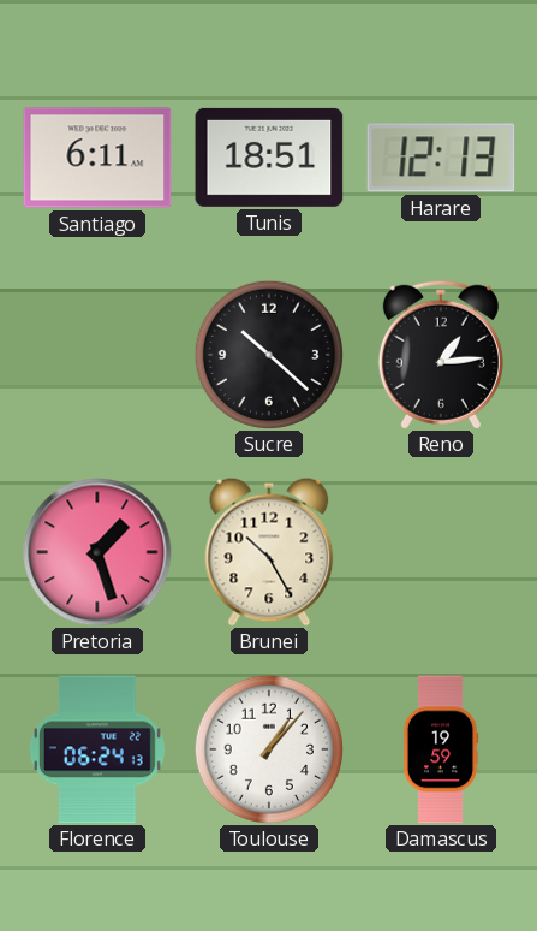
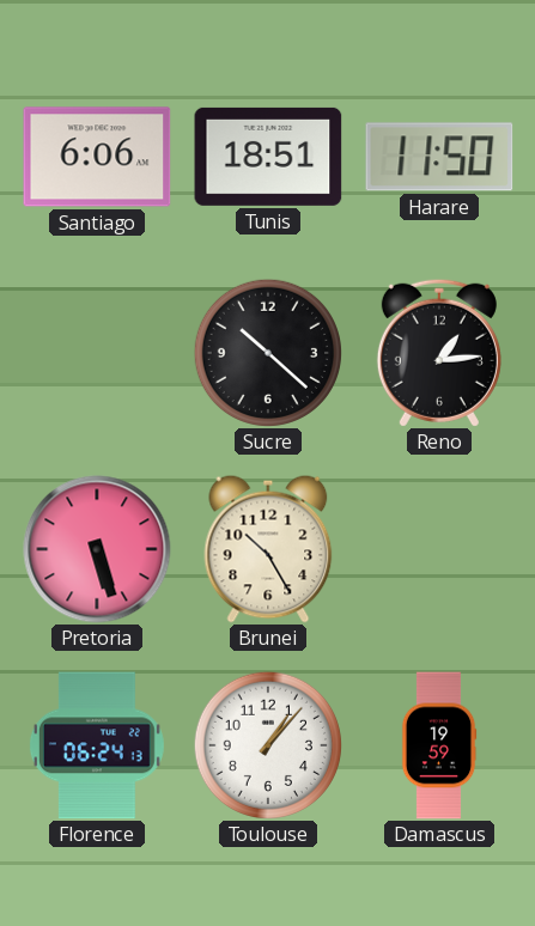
Santiago: 6:11 -> 6:06
Harare: 12:13 -> 11:50
Pretoria: 1:27 -> 5:27
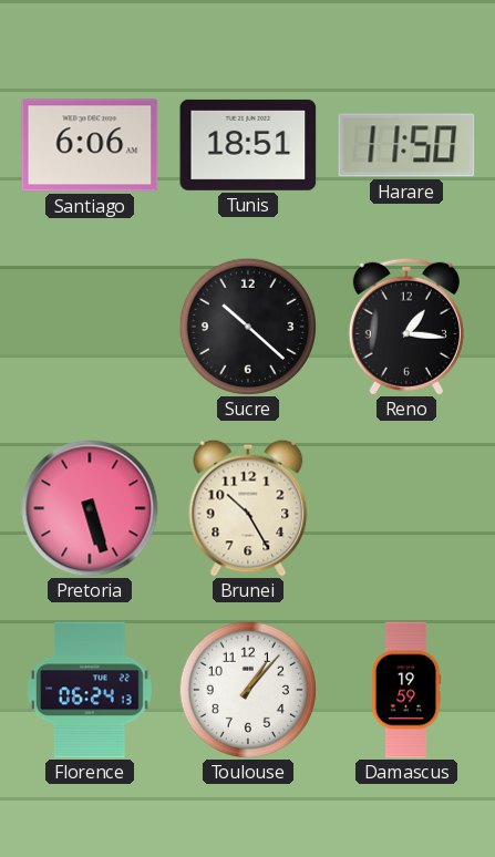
Reno: 1:14 -> 1:16
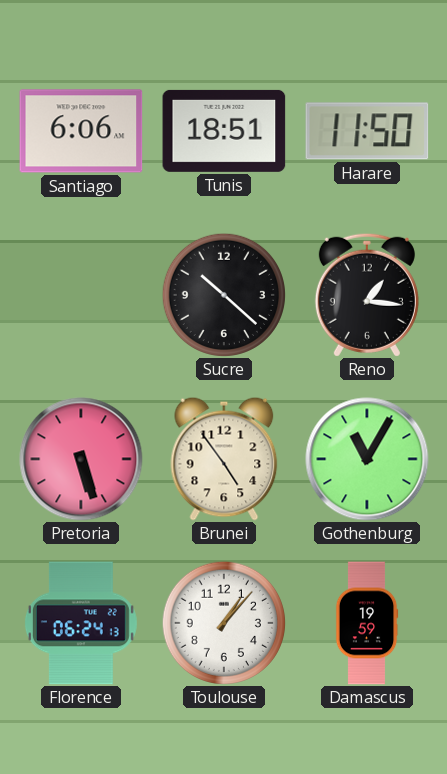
Brunei: 10:25 -> 4:54
Gothenburg: none -> 11:05
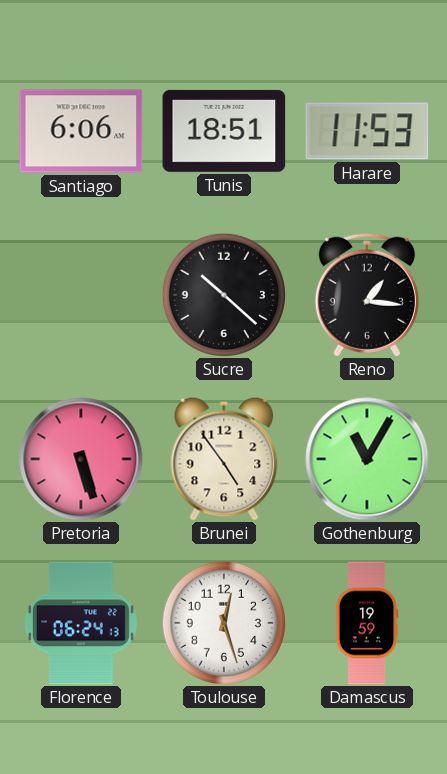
Harare: 11:50 -> 11:53
Toulouse: 1:07 -> 12:27
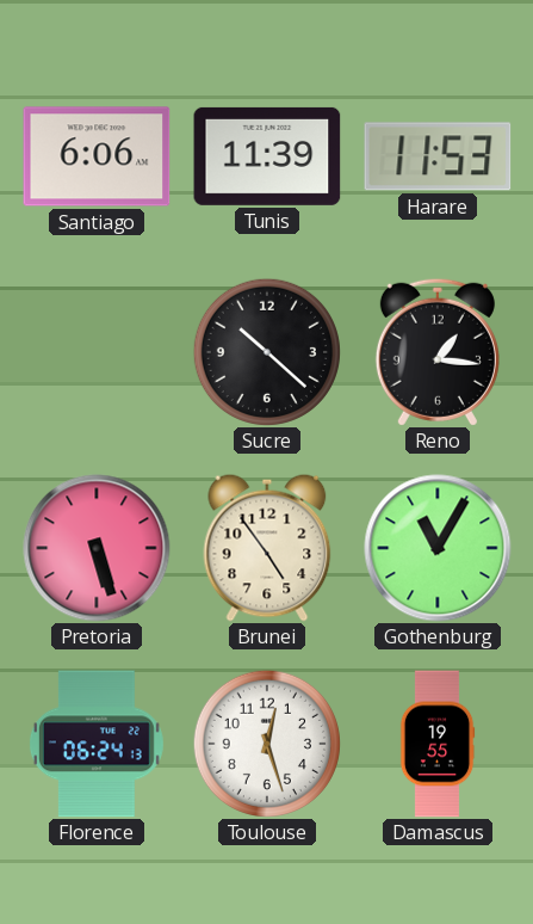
Tunis: 18:51 -> 11:39
Damascus: 19:59 -> 19:55
